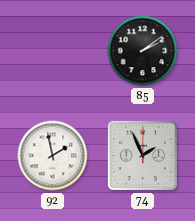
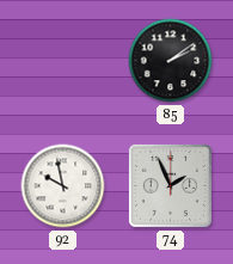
92: 1:58 -> 9:58
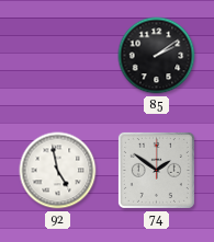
92: 9:58 -> 4:58
74: 1:56 -> 1:51
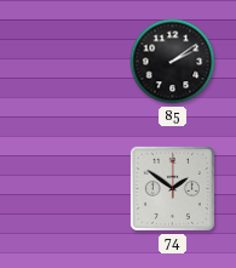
92: 4:58 -> none
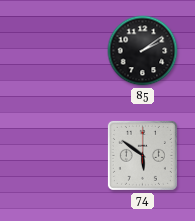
74: 1:51 -> 5:51
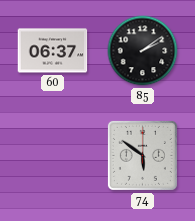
60: none -> 06:37
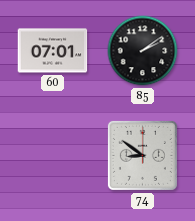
60: 06:37 -> 07:01
74: 5:51 -> 8:51
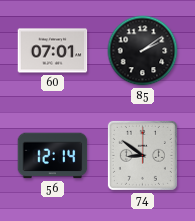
56: none -> 12:14
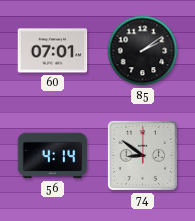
56: 12:14 -> 4:14
